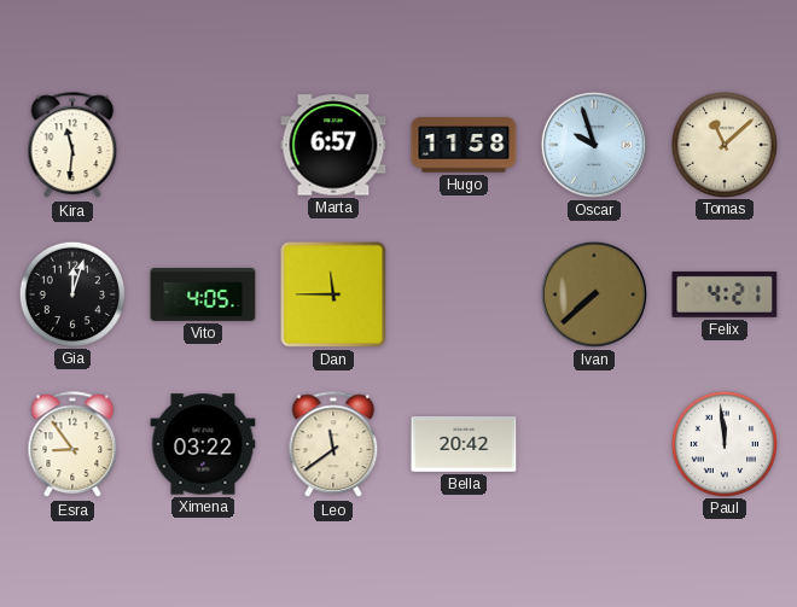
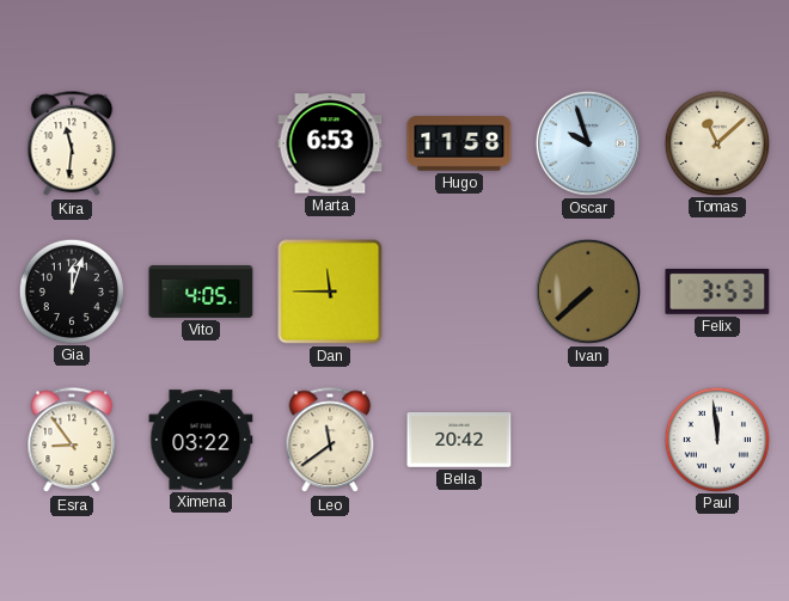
Marta: 6:57 -> 6:53
Felix: 4:21 -> 3:53
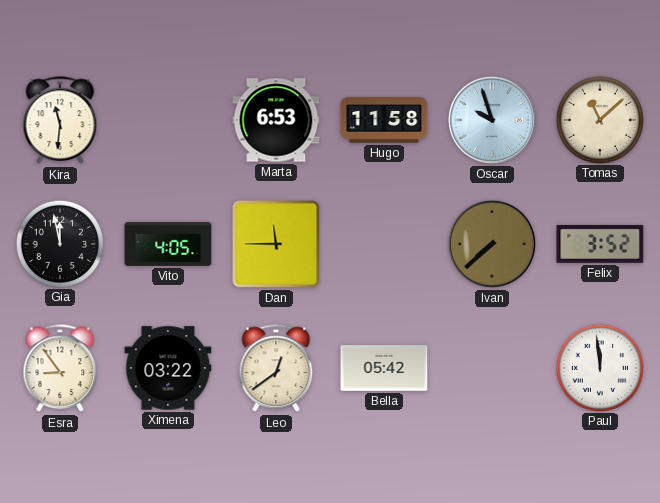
Gia: 12:03 -> 11:58
Felix: 3:53 -> 3:52
Leo: 11:39 -> 12:39
Bella: 20:42 -> 05:42
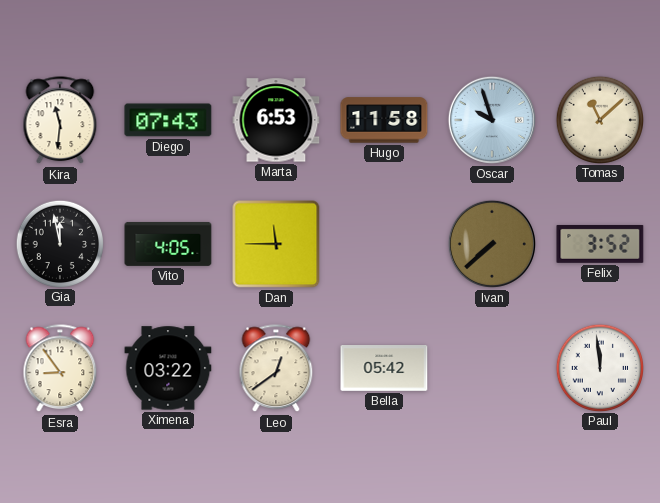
Diego: none -> 07:43
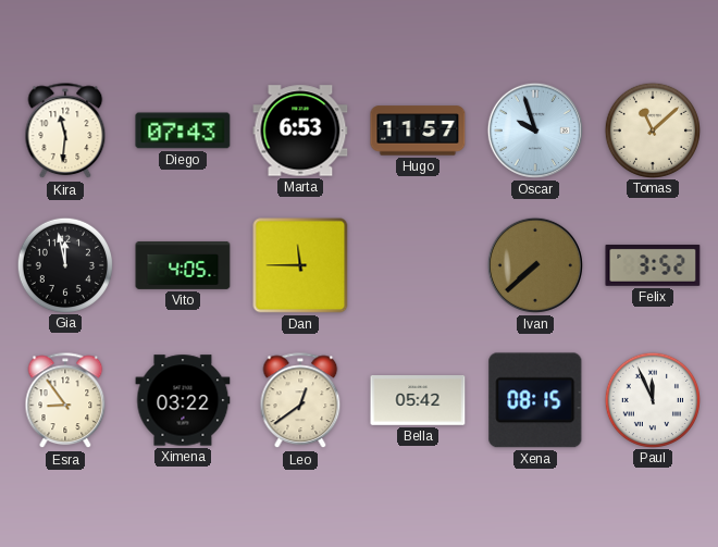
Hugo: 11:58 -> 11:57
Xena: none -> 08:15
Paul: 11:59 -> 11:56
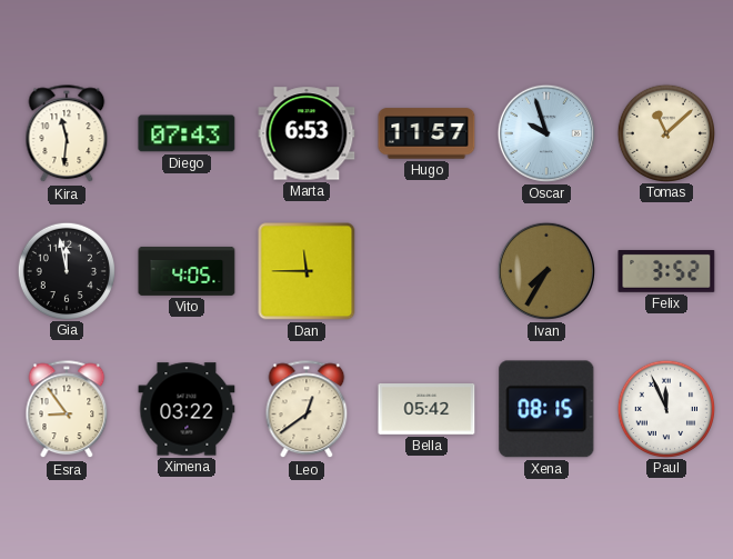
Ivan: 7:38 -> 7:35
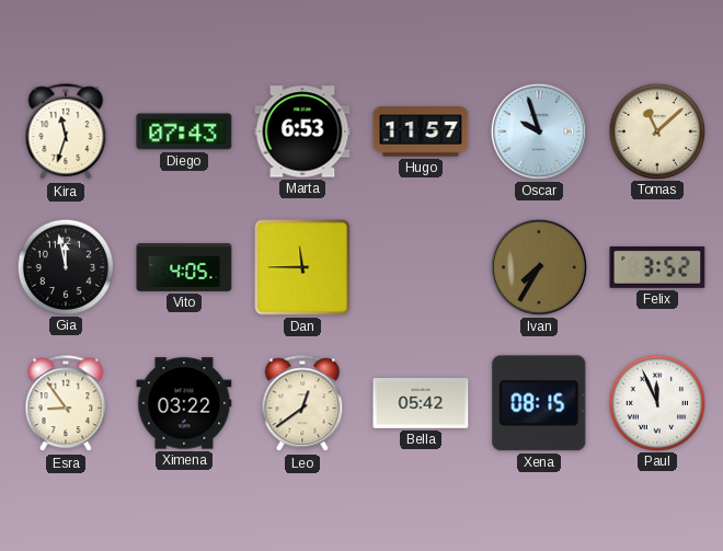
Kira: 11:31 -> 11:33
